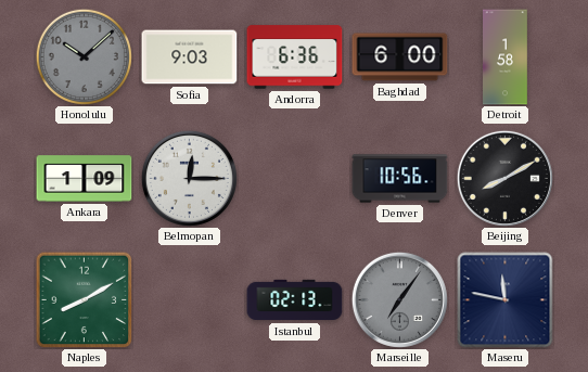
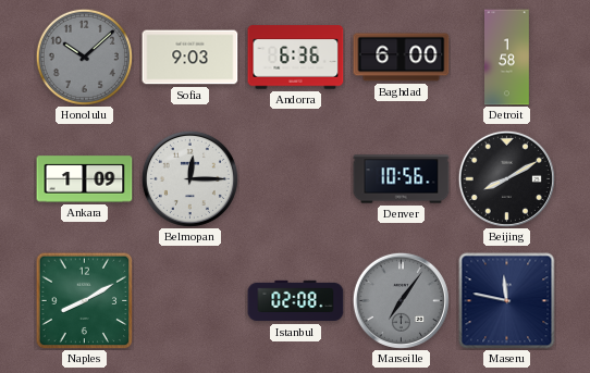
Istanbul: 02:13 -> 02:08
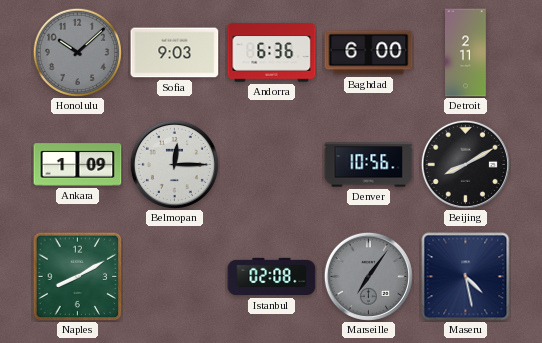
Detroit: 1:58 -> 2:11
Maseru: 11:47 -> 4:28
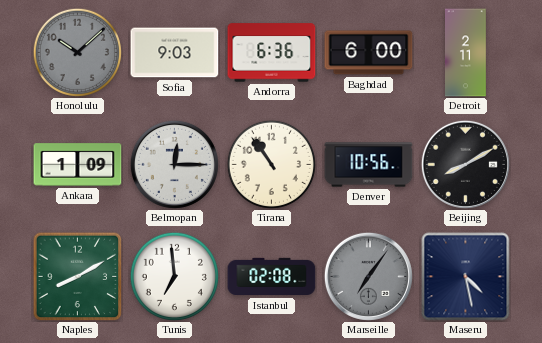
Tirana: none -> 10:54
Tunis: none -> 6:59
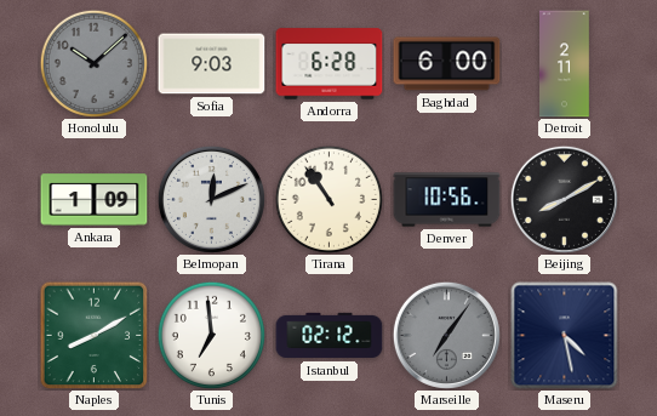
Andorra: 6:36 -> 6:28
Belmopan: 12:15 -> 12:11
Istanbul: 02:08 -> 02:12
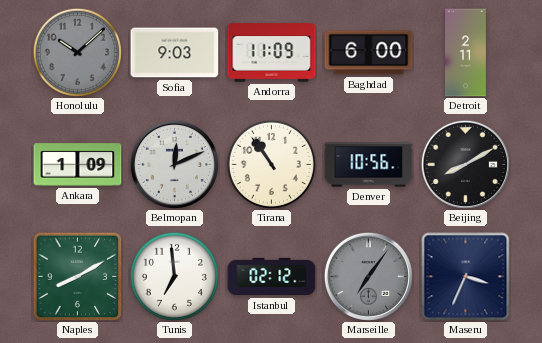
Andorra: 6:28 -> 11:09
Maseru: 4:28 -> 3:34
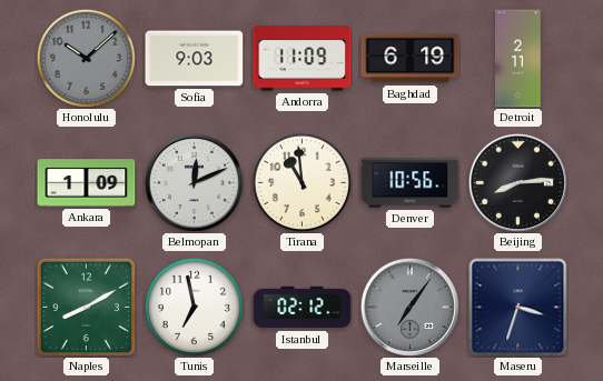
Baghdad: 6:00 -> 6:19
Tirana: 10:54 -> 10:59
Beijing: 8:10 -> 8:14
Tunis: 6:59 -> 6:58
Maseru: 3:34 -> 3:33
